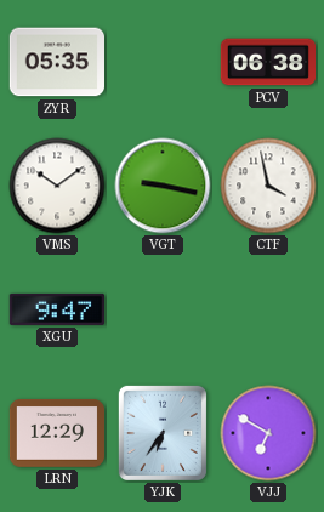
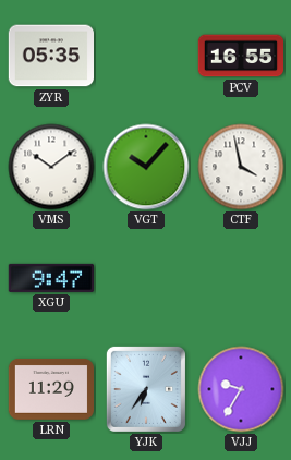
PCV: 06:38 -> 16:55
VGT: 9:17 -> 10:07
LRN: 12:29 -> 11:29
VJJ: 6:50 -> 9:35
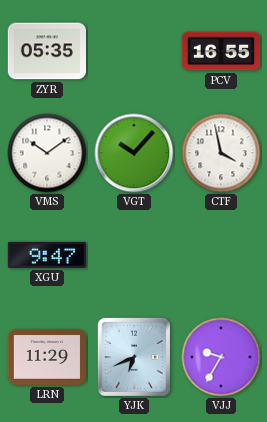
YJK: 6:36 -> 6:41
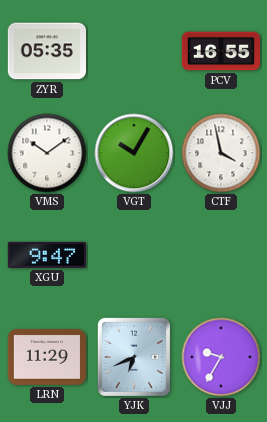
VGT: 10:07 -> 10:05
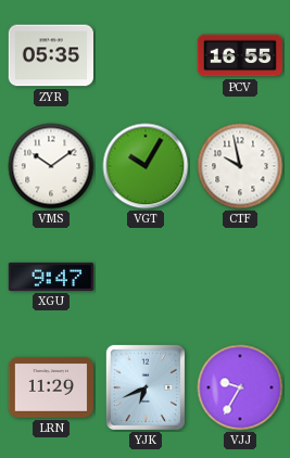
CTF: 3:58 -> 9:58
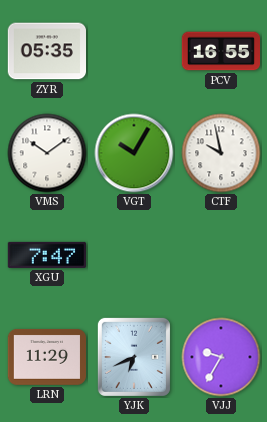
XGU: 9:47 -> 7:47
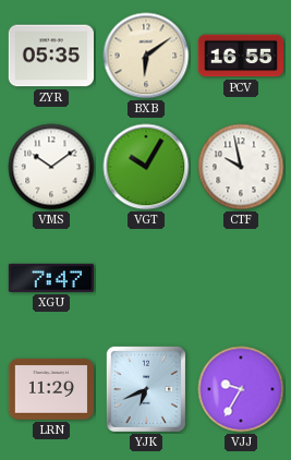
BXB: none -> 6:09
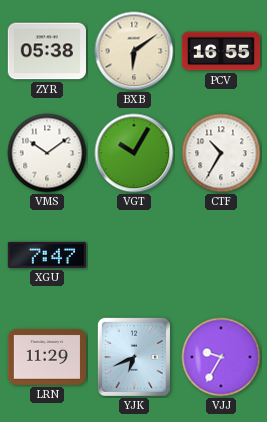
ZYR: 05:35 -> 05:38
CTF: 9:58 -> 10:35
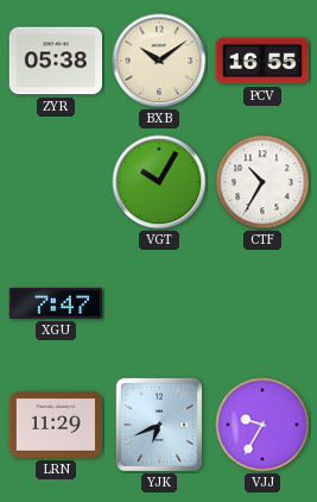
BXB: 6:09 -> 10:09
VMS: 10:09 -> none
